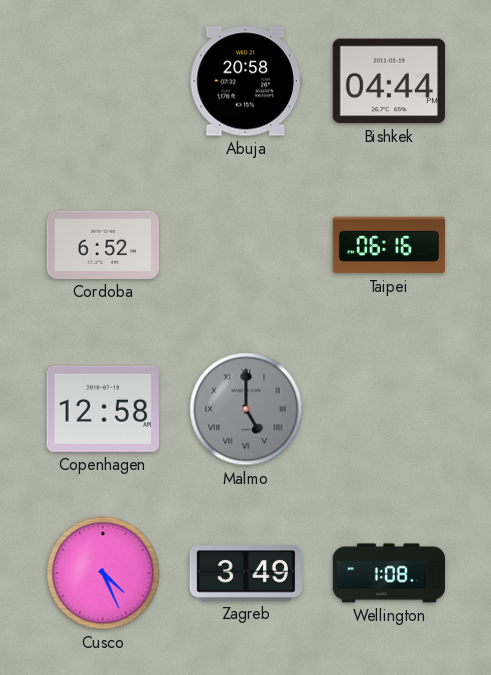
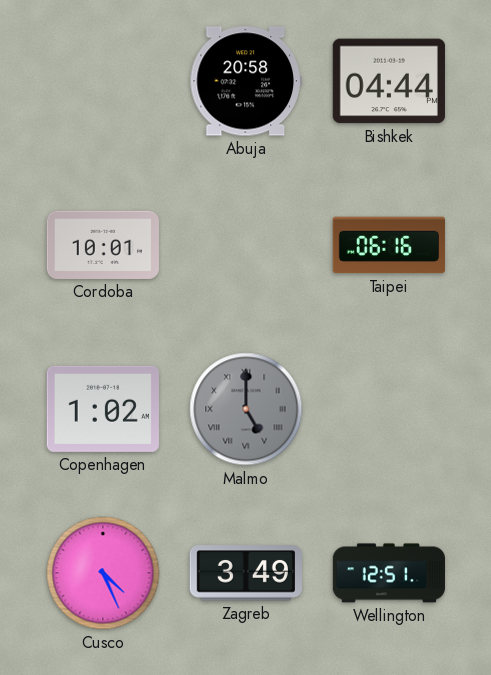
Cordoba: 6:52 -> 10:01
Copenhagen: 12:58 -> 1:02
Wellington: 1:08 -> 12:51
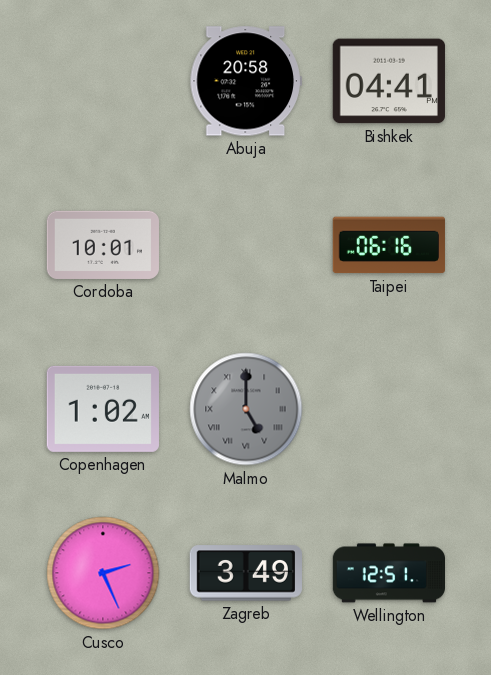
Bishkek: 04:44 -> 04:41
Cusco: 4:26 -> 2:26
